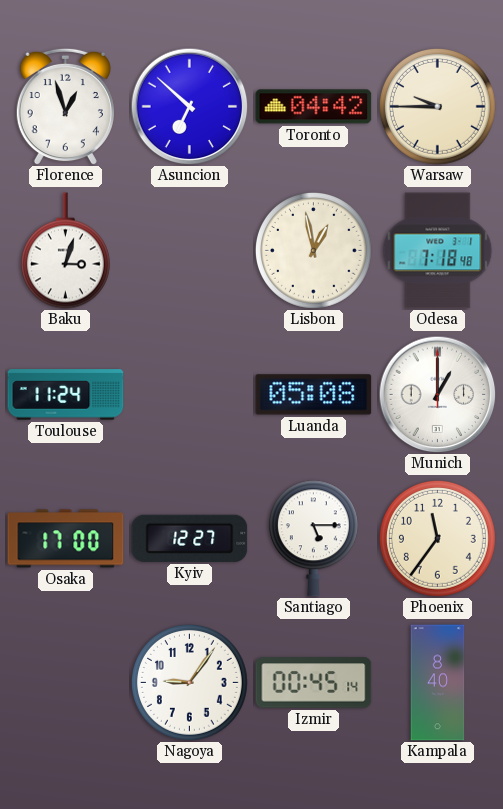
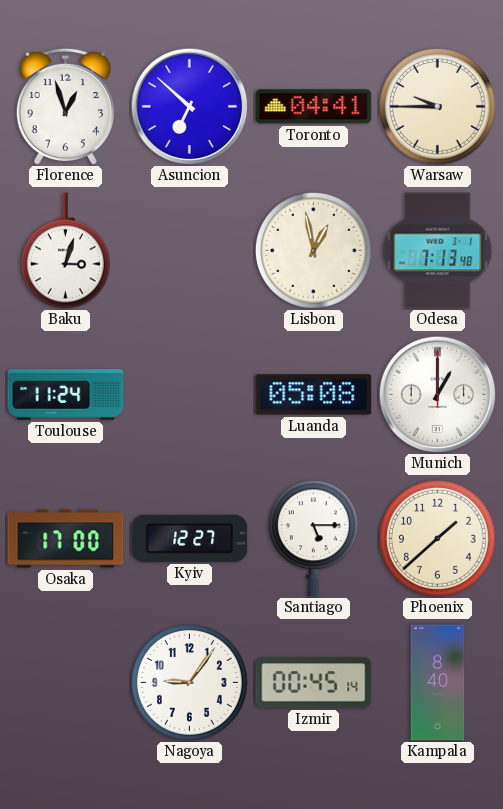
Toronto: 04:42 -> 04:41
Odesa: 7:18 -> 7:13
Phoenix: 11:36 -> 1:38
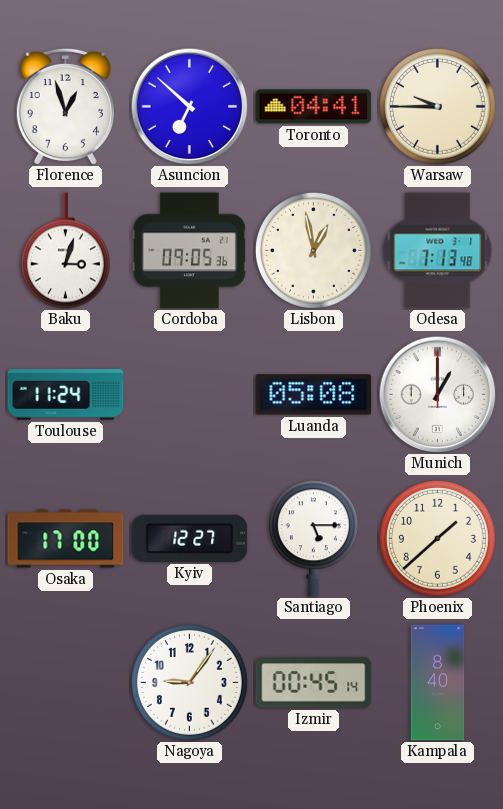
Cordoba: none -> 09:05
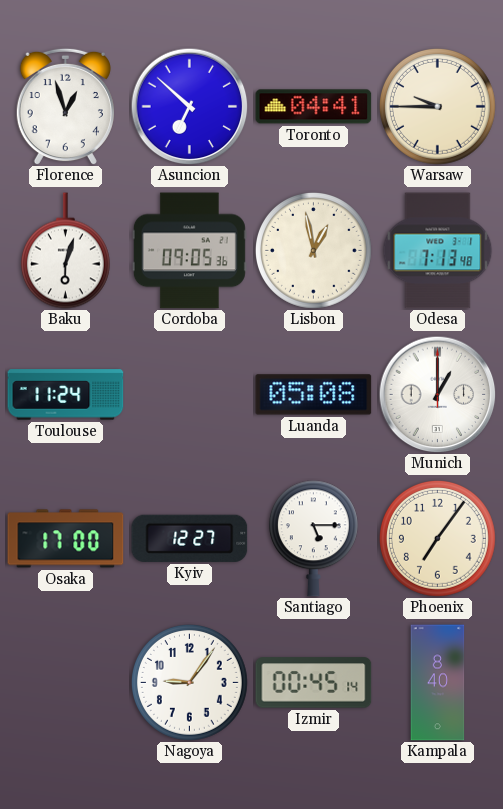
Baku: 3:03 -> 6:03
Phoenix: 1:38 -> 7:06
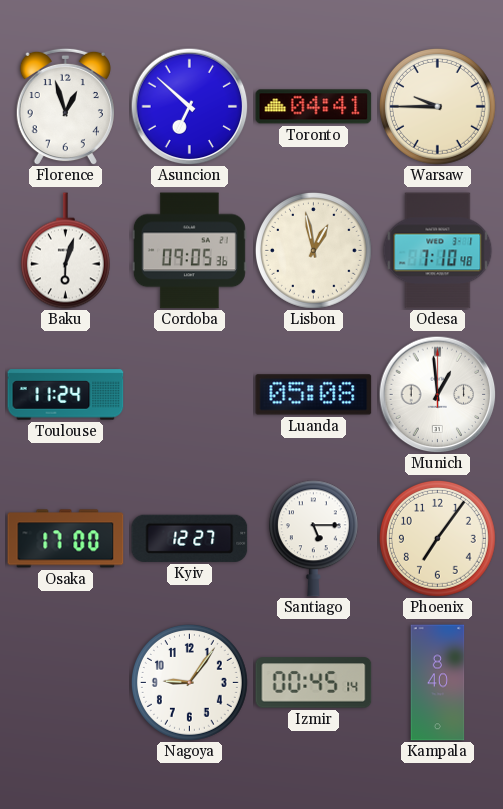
Odesa: 7:13 -> 7:10
Munich: 1:00 -> 12:59
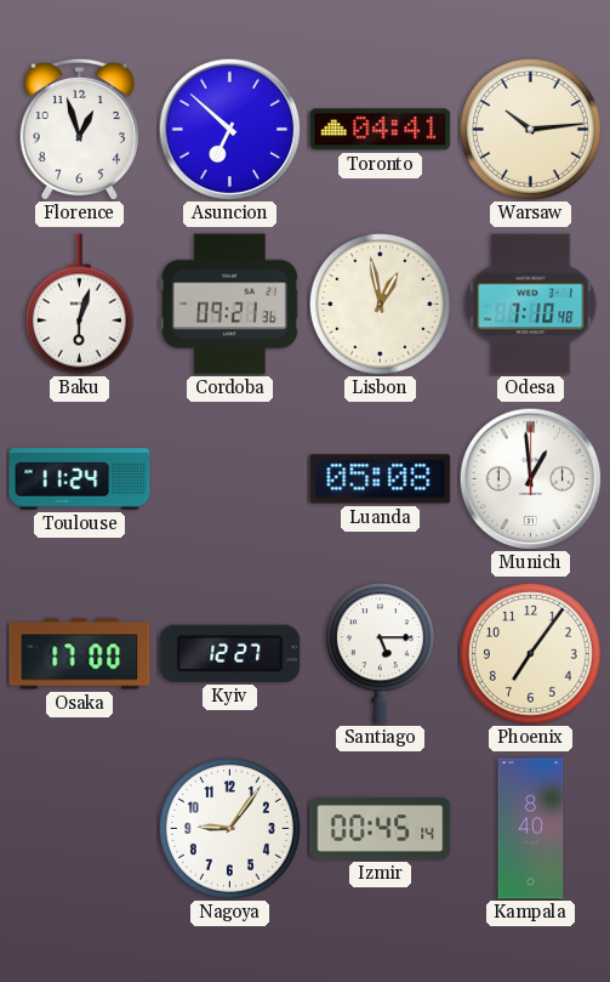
Warsaw: 9:45 -> 10:14
Cordoba: 09:05 -> 09:21
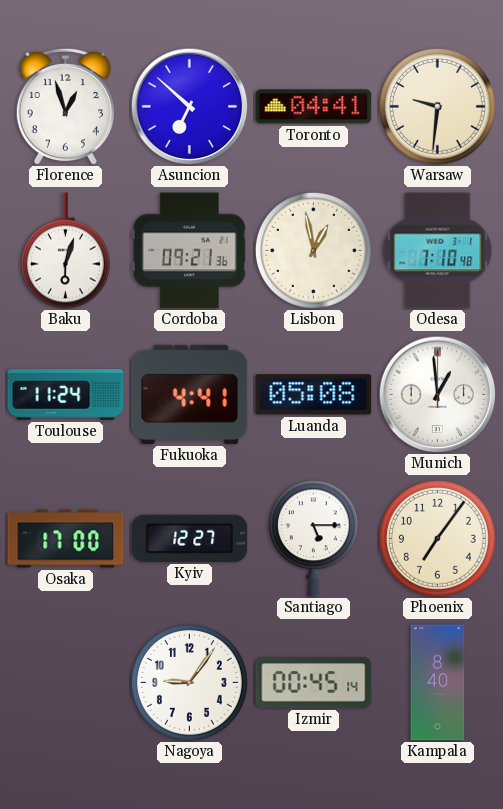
Warsaw: 10:14 -> 9:31
Fukuoka: none -> 4:41
